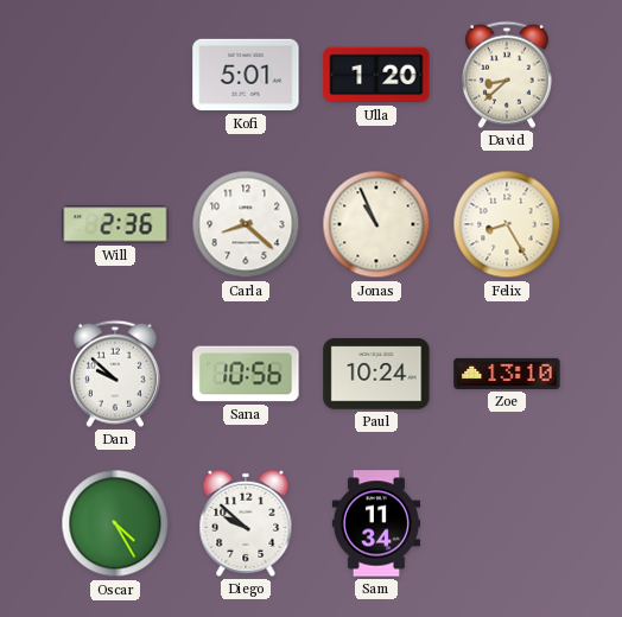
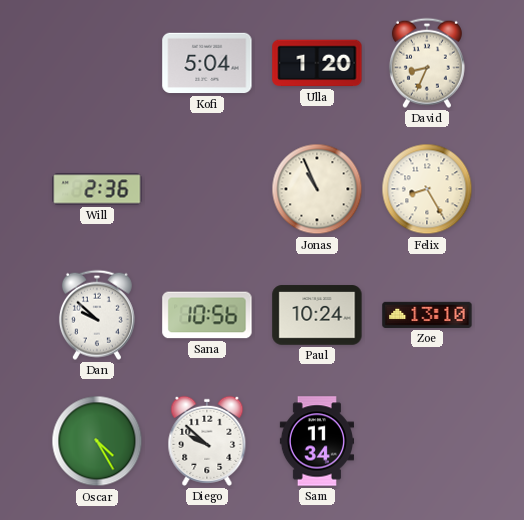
Kofi: 5:01 -> 5:04
David: 8:38 -> 8:34
Carla: 8:22 -> none
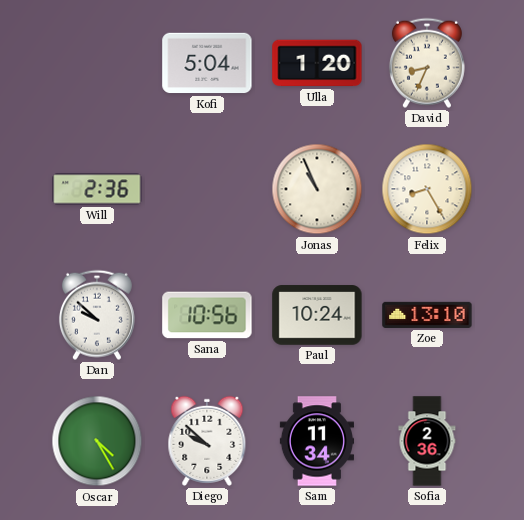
Sofia: none -> 2:36
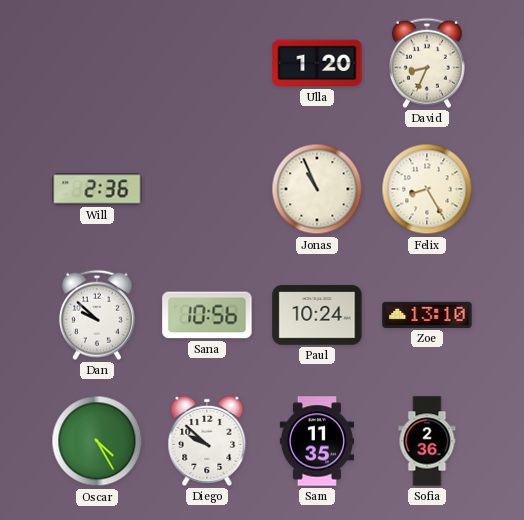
Kofi: 5:04 -> none
Sam: 11:34 -> 11:35
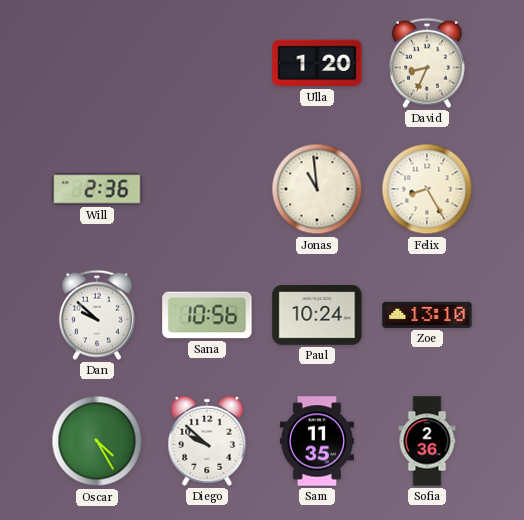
Jonas: 10:56 -> 10:59
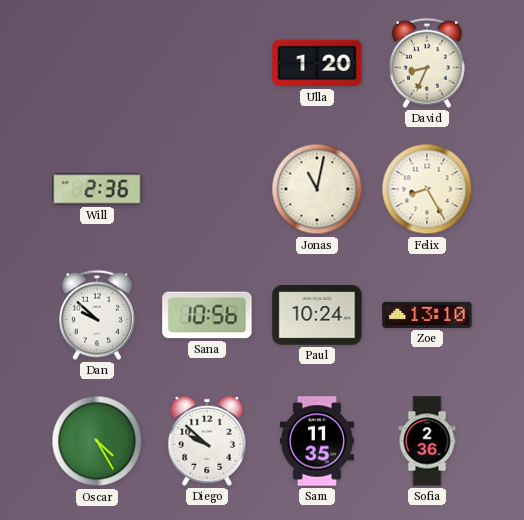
Jonas: 10:59 -> 11:02
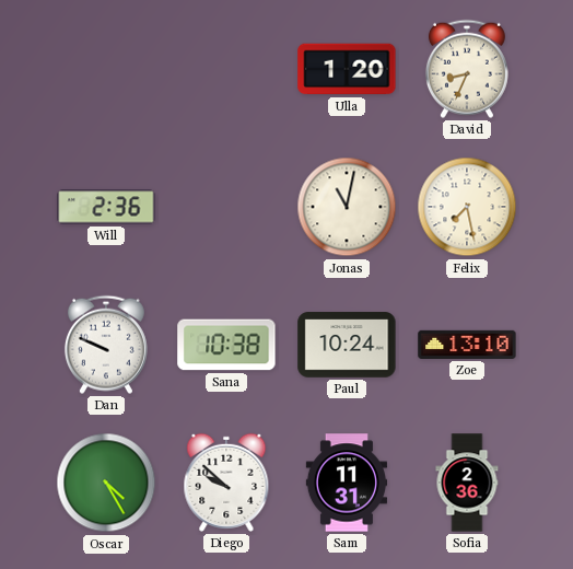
Felix: 8:25 -> 7:28
Dan: 9:52 -> 9:49
Sana: 10:56 -> 10:38
Sam: 11:35 -> 11:31
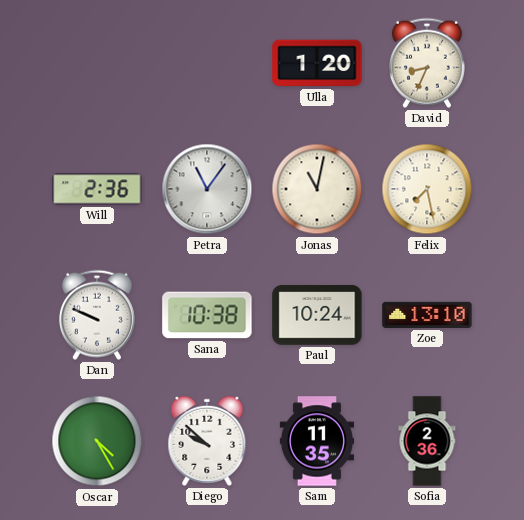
Petra: none -> 11:06
Sam: 11:31 -> 11:35
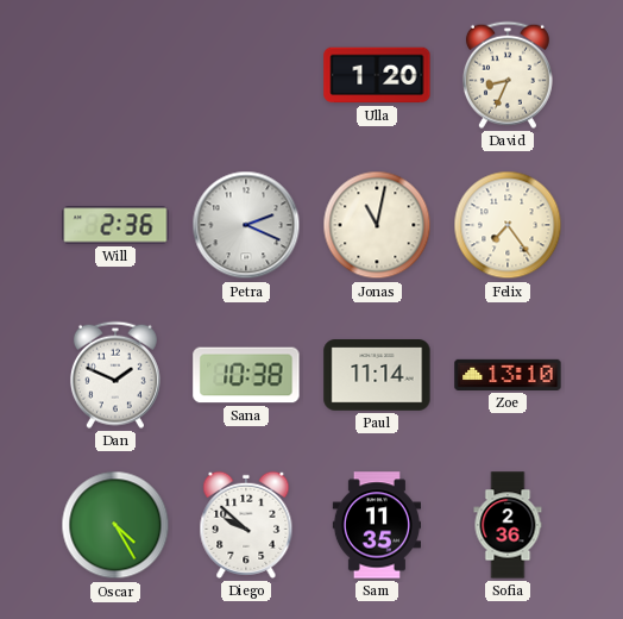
Petra: 11:06 -> 2:19
Felix: 7:28 -> 7:24
Dan: 9:49 -> 1:49
Paul: 10:24 -> 11:14
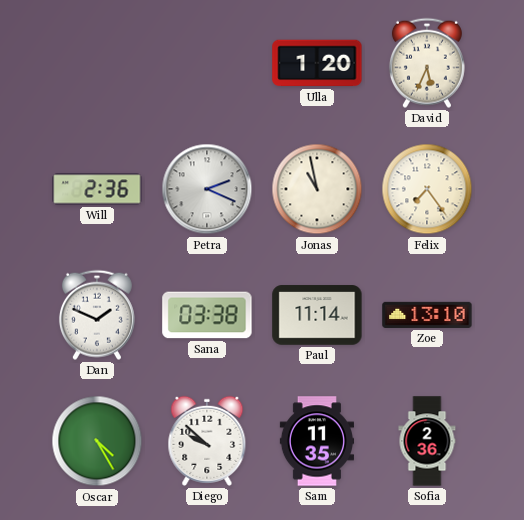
David: 8:34 -> 5:34
Jonas: 11:02 -> 10:58
Sana: 10:38 -> 03:38
